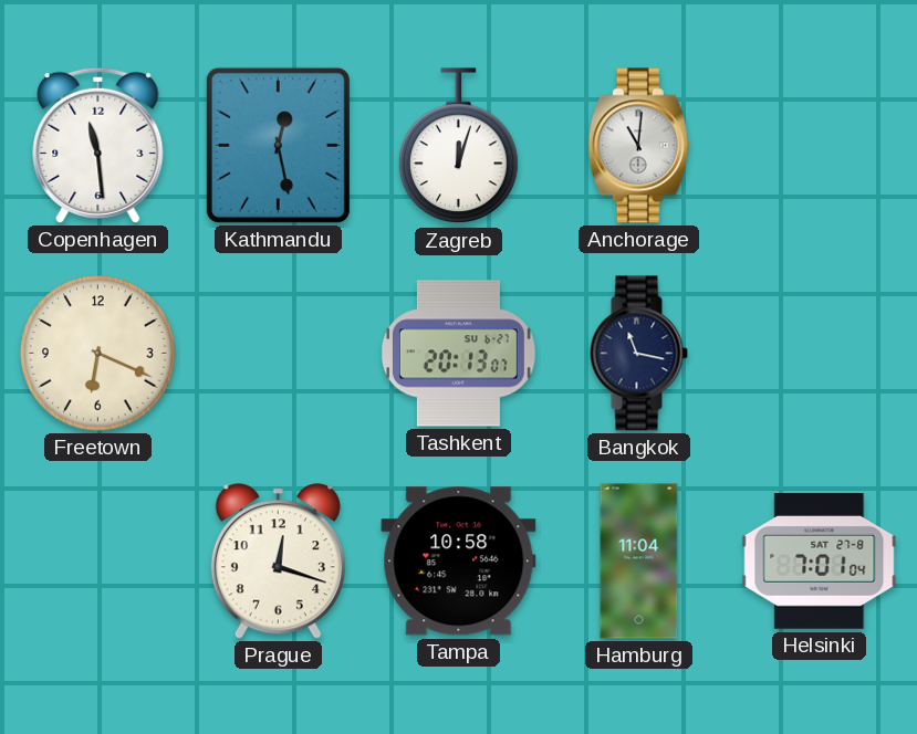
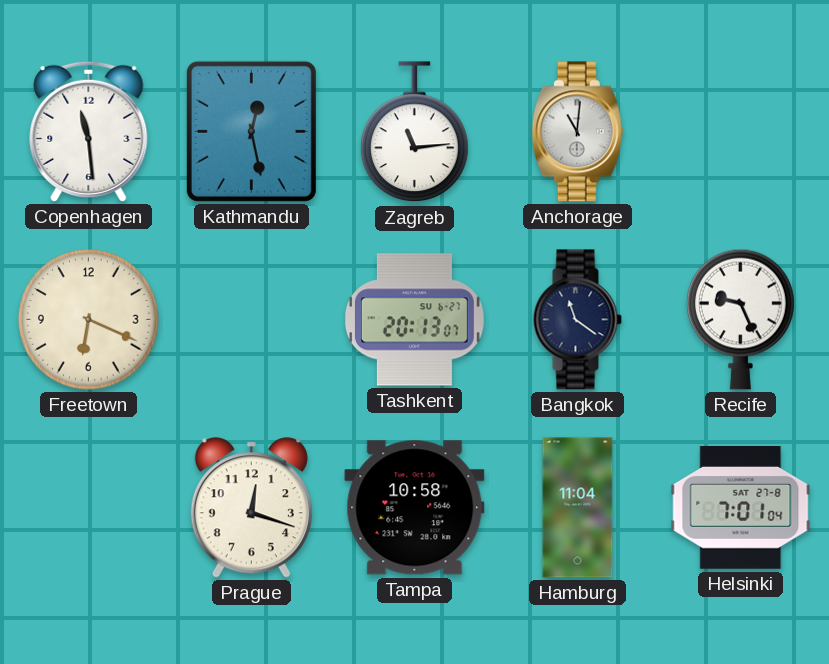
Zagreb: 12:03 -> 11:14
Bangkok: 11:17 -> 11:21
Recife: none -> 9:26
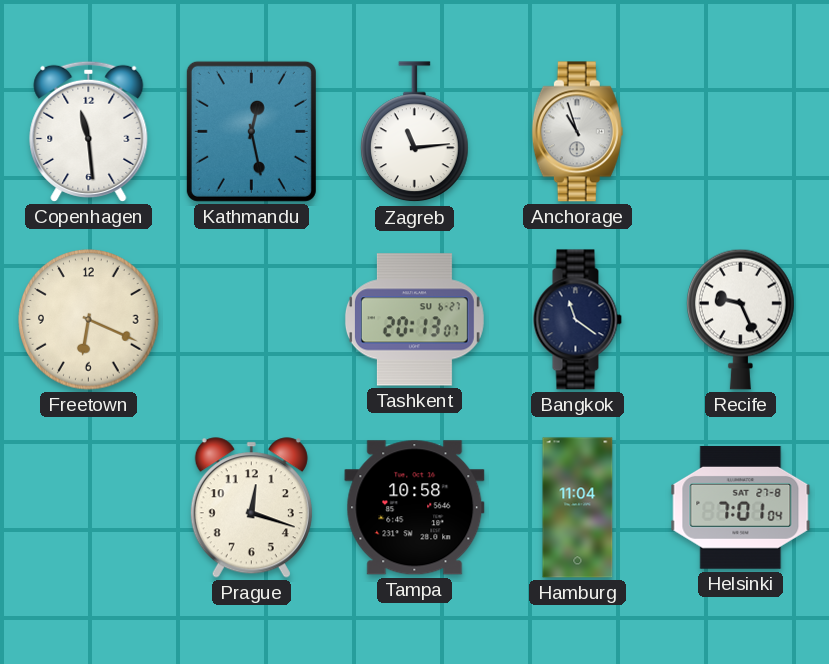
Anchorage: 11:01 -> 10:57
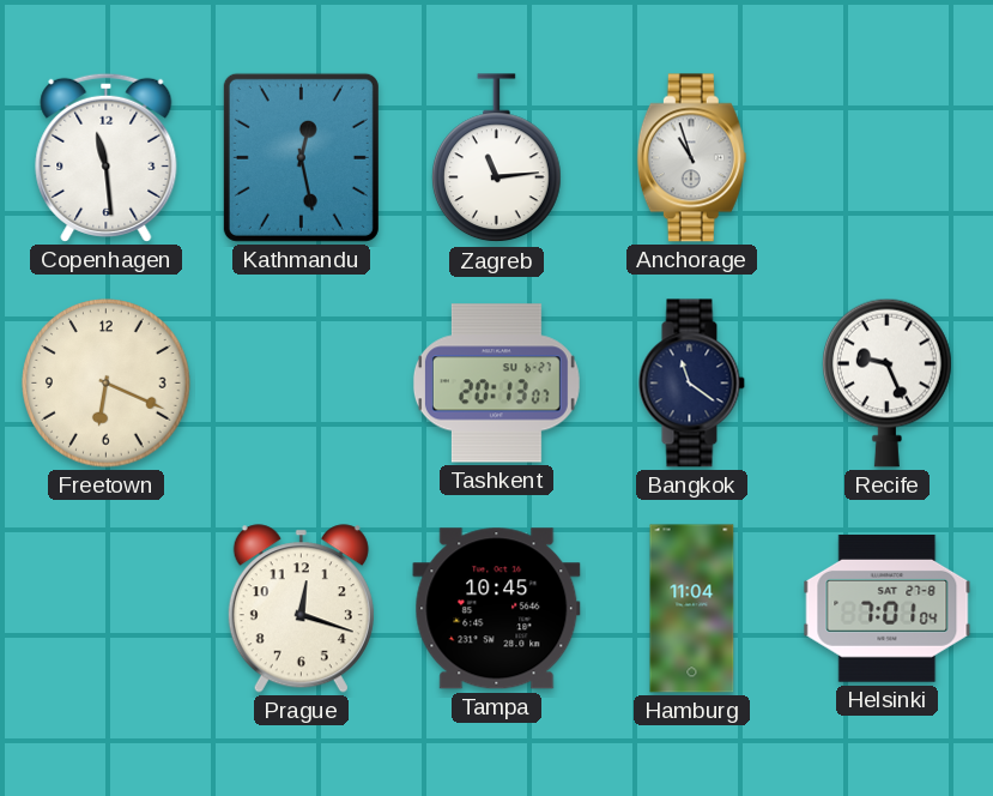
Tampa: 10:58 -> 10:45
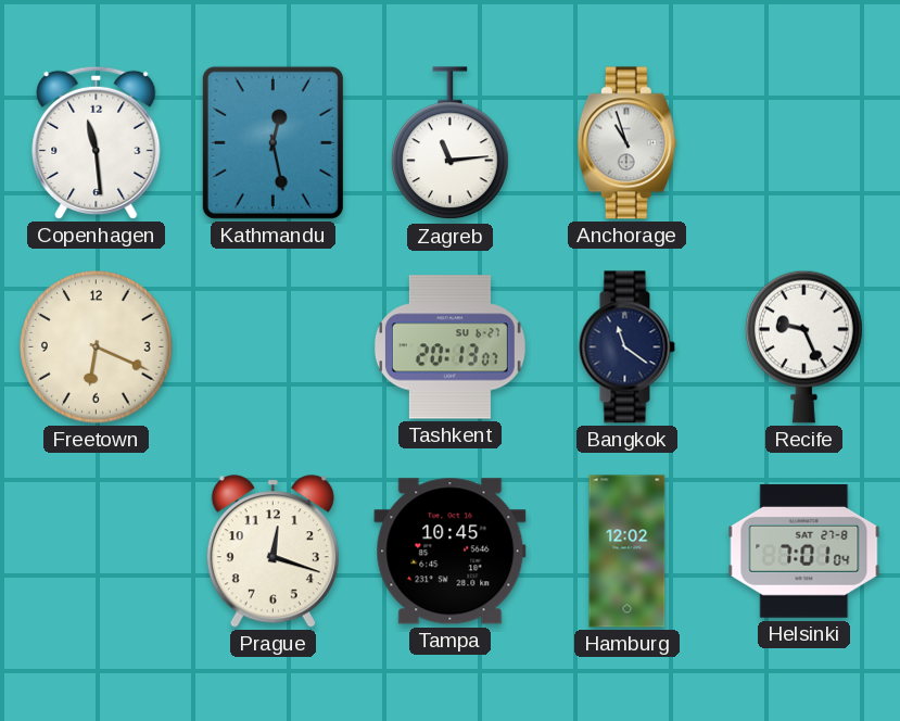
Hamburg: 11:04 -> 12:02
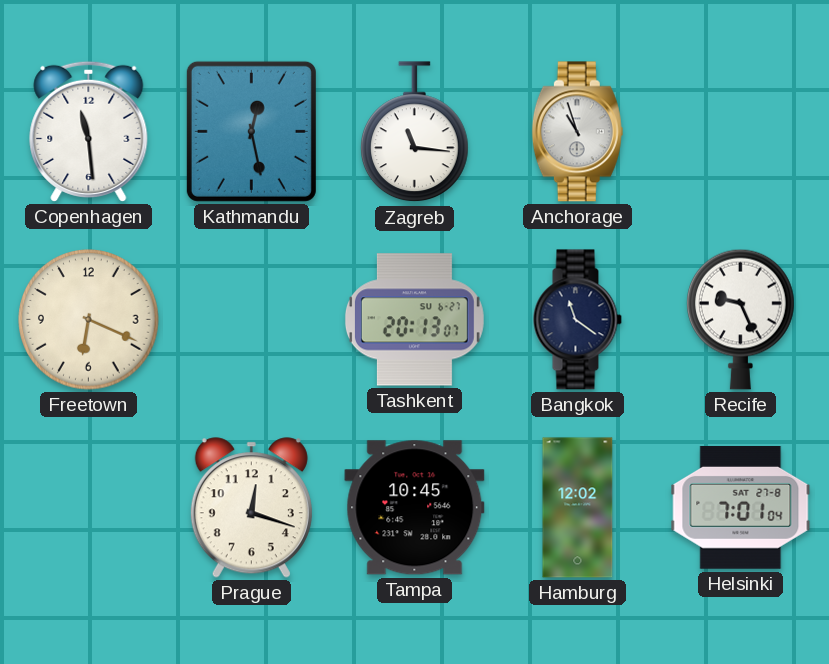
Zagreb: 11:14 -> 11:16
